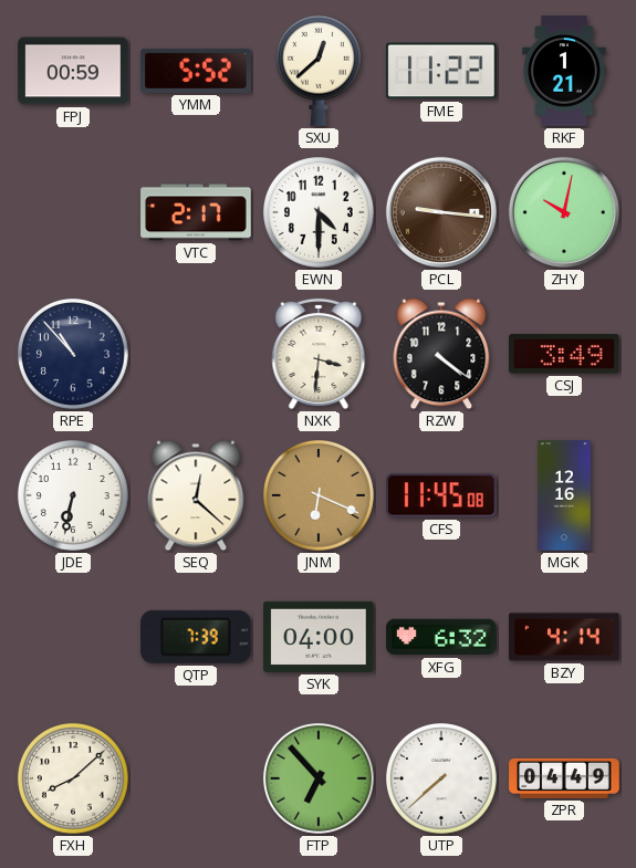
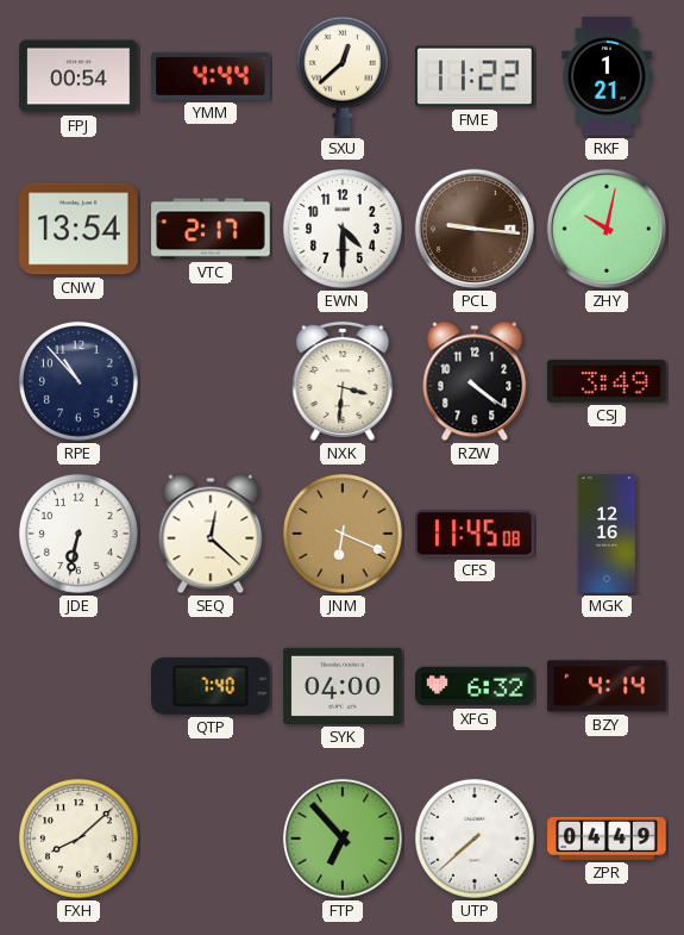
FPJ: 00:59 -> 00:54
YMM: 5:52 -> 4:44
CNW: none -> 13:54
QTP: 7:39 -> 7:40
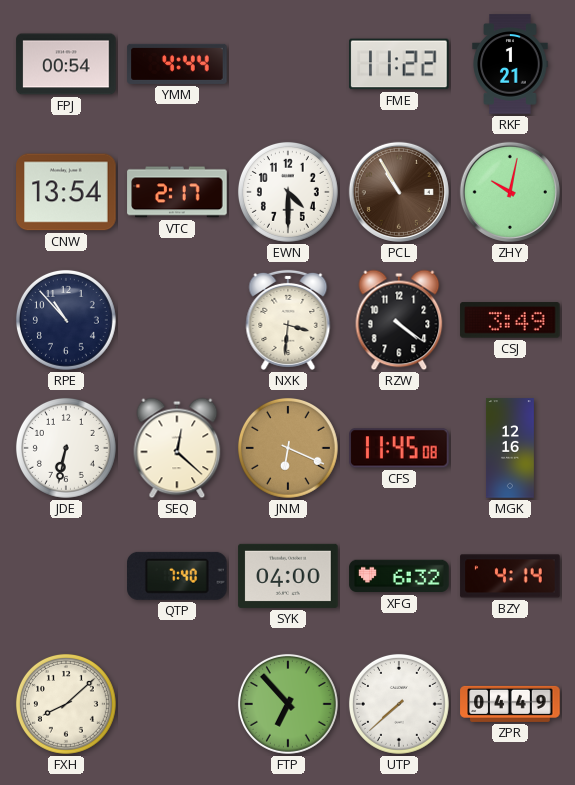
SXU: 12:38 -> none
PCL: 9:16 -> 10:55
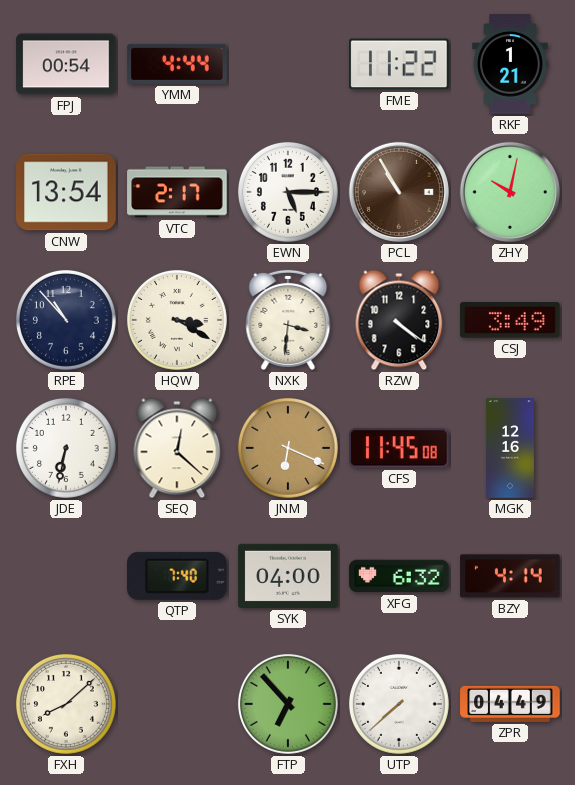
EWN: 4:30 -> 5:15
HQW: none -> 3:20
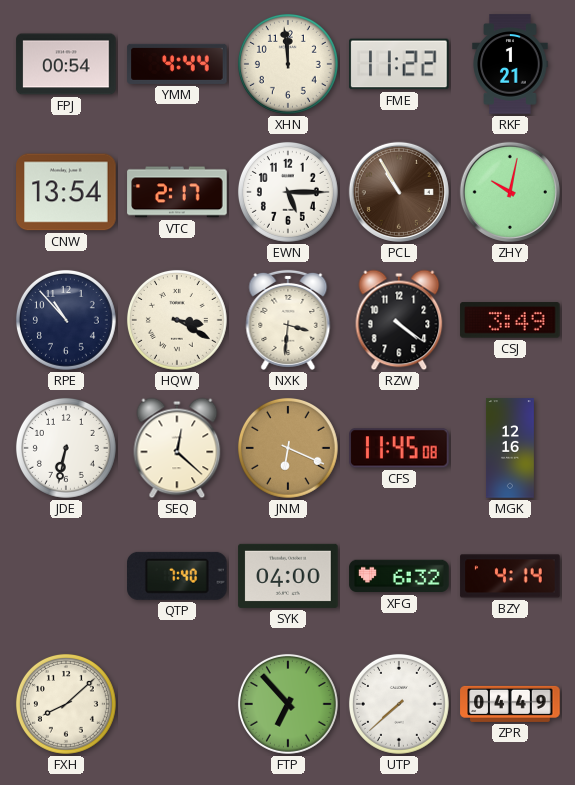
XHN: none -> 11:59
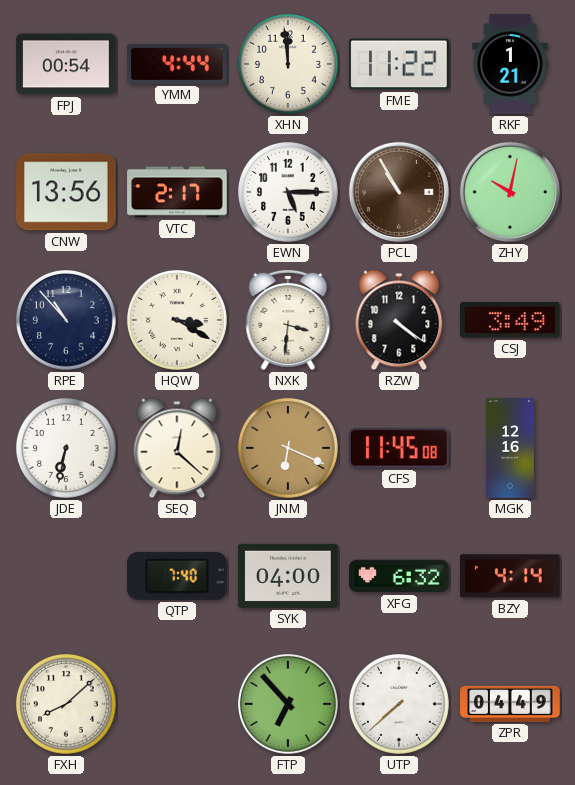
CNW: 13:54 -> 13:56
